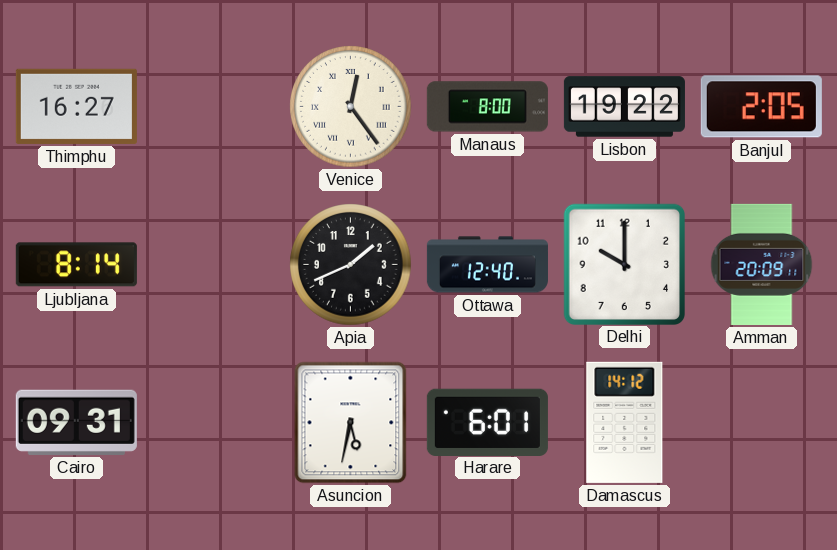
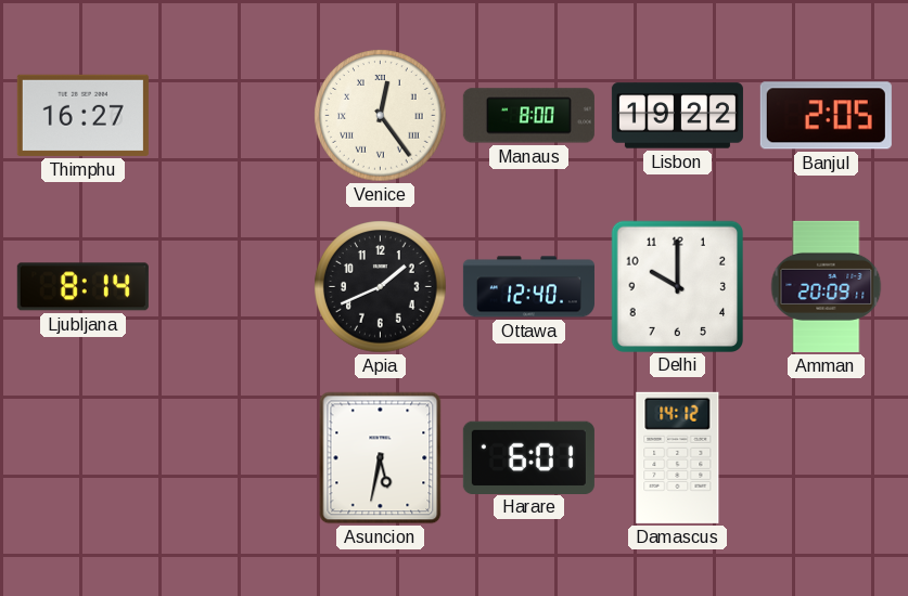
Cairo: 09:31 -> none
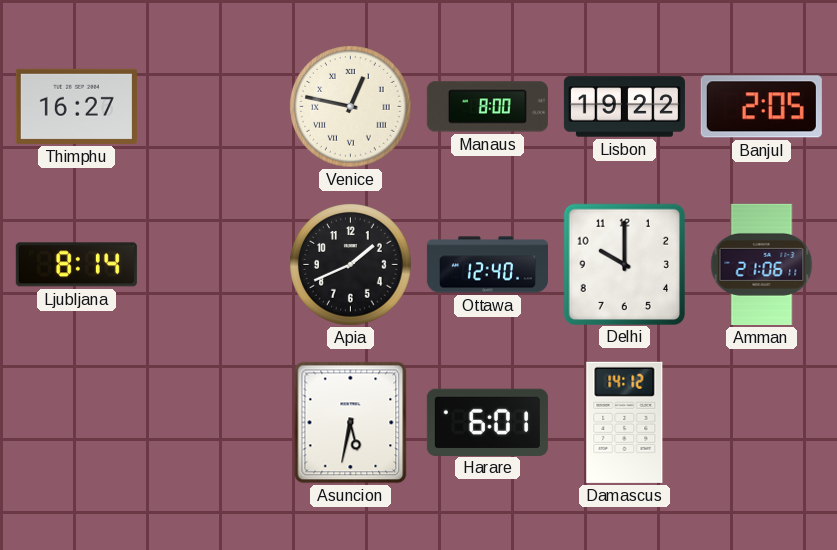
Venice: 12:24 -> 12:47
Amman: 20:09 -> 21:06
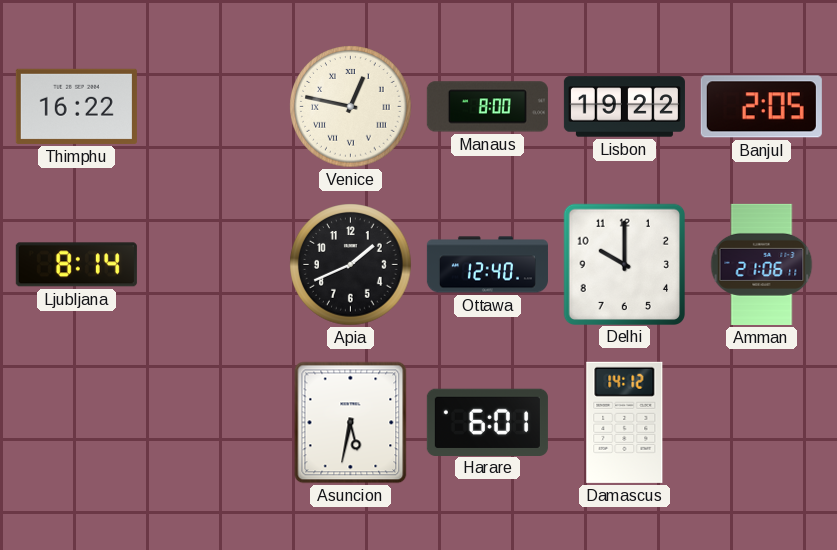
Thimphu: 16:27 -> 16:22
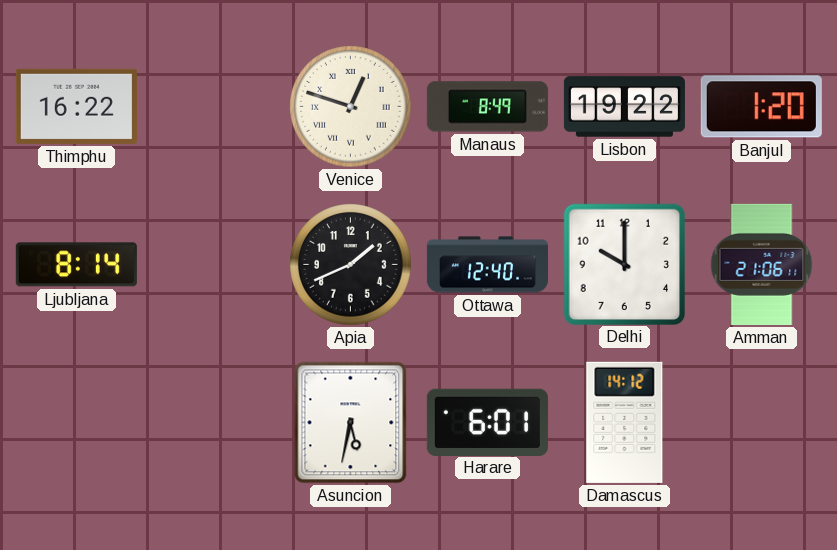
Venice: 12:47 -> 12:48
Manaus: 8:00 -> 8:49
Banjul: 2:05 -> 1:20
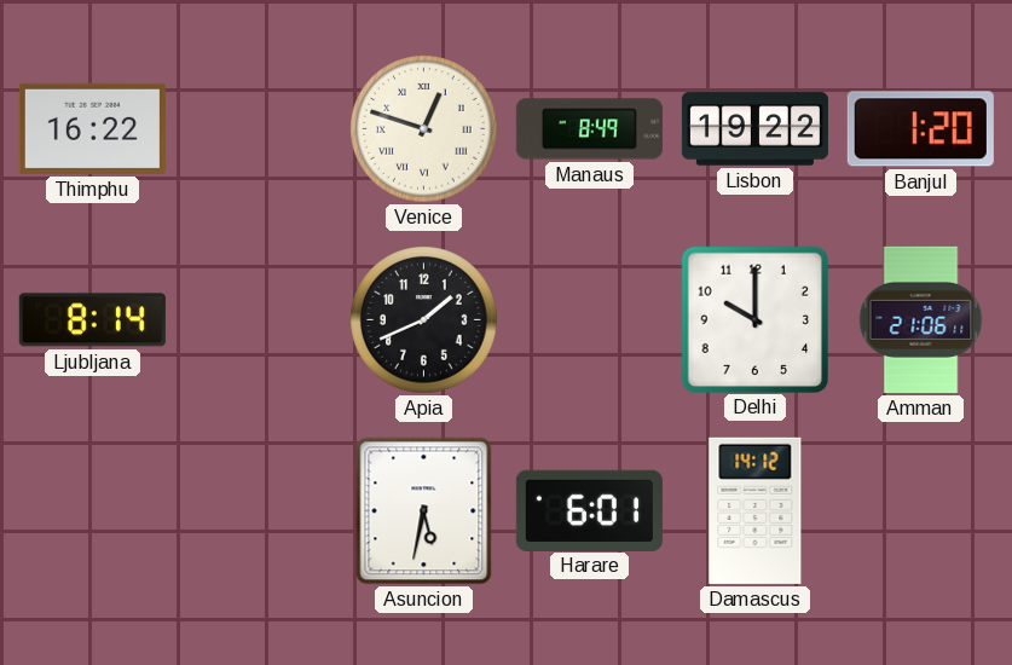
Ottawa: 12:40 -> none
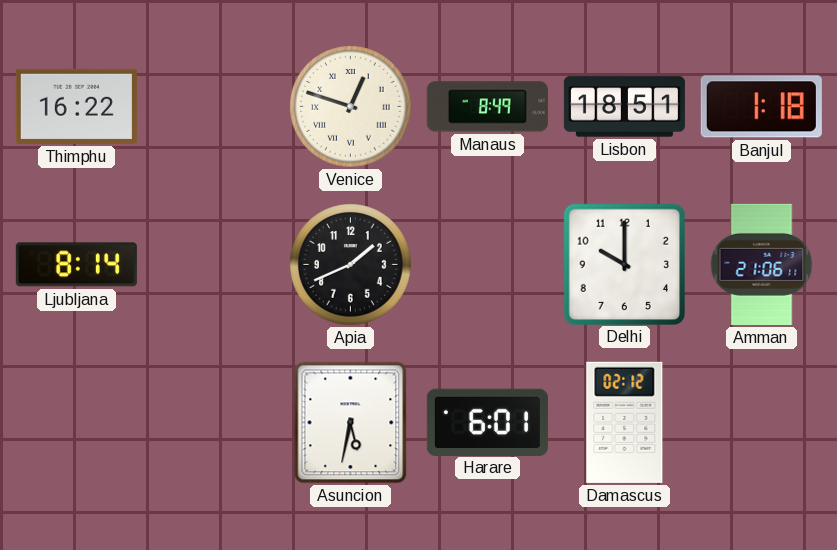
Lisbon: 19:22 -> 18:51
Banjul: 1:20 -> 1:18
Damascus: 14:12 -> 02:12
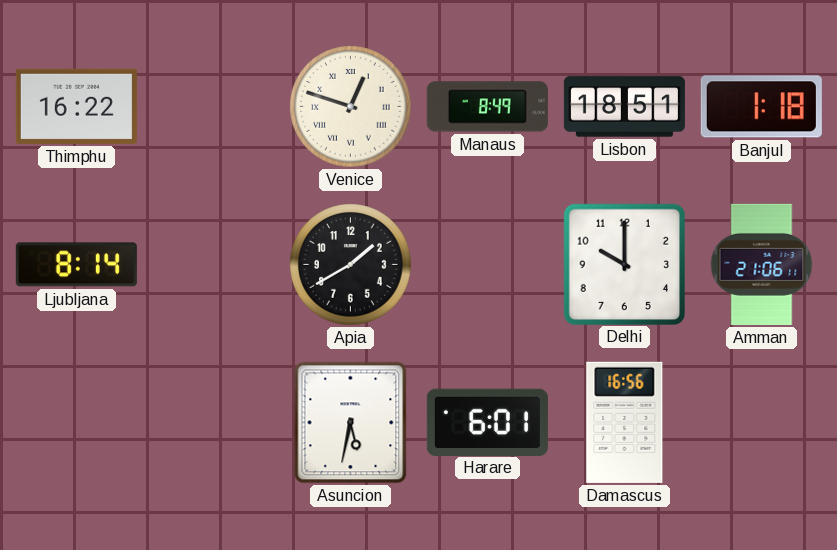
Apia: 1:41 -> 1:40
Damascus: 02:12 -> 16:56
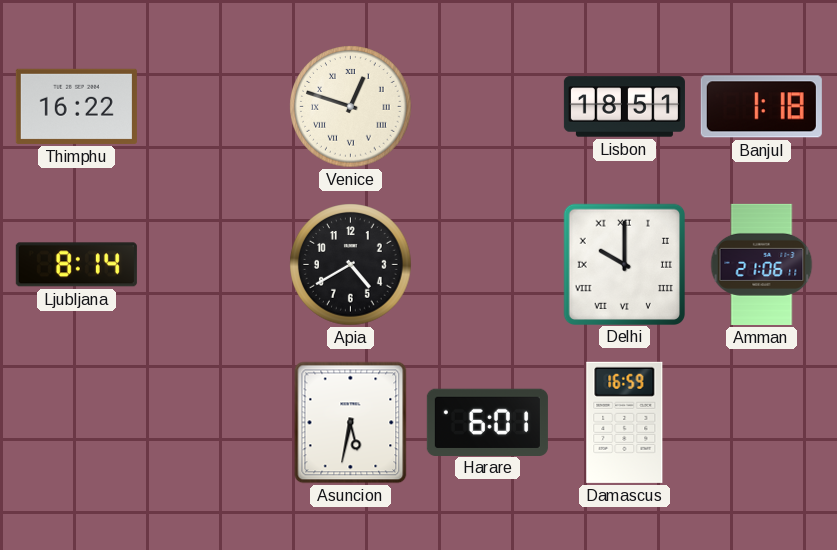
Manaus: 8:49 -> none
Apia: 1:40 -> 4:40
Delhi numerals: Arabic -> Roman
Damascus: 16:56 -> 16:59
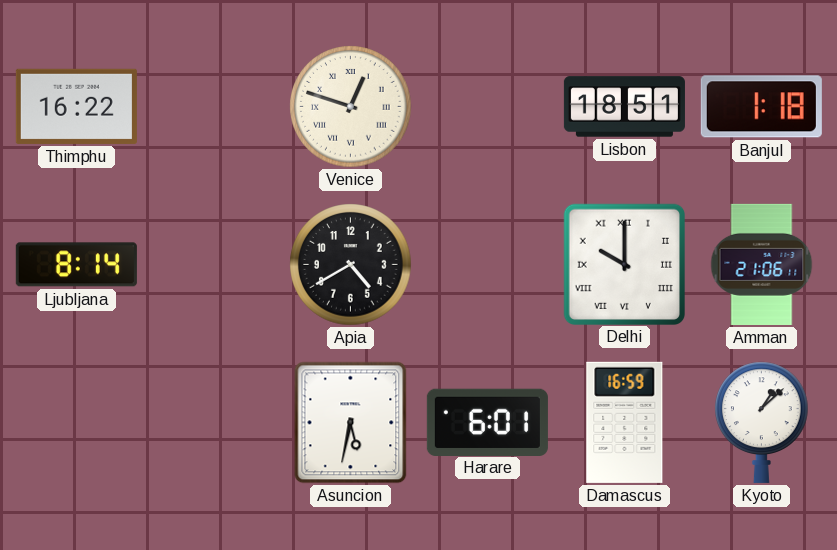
Kyoto: none -> 1:08
